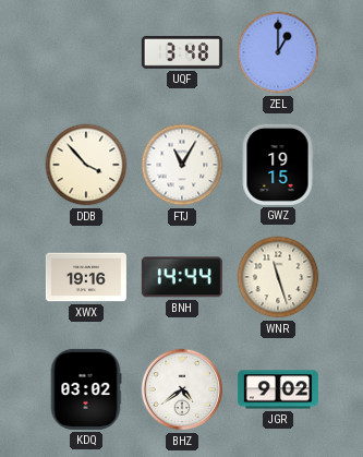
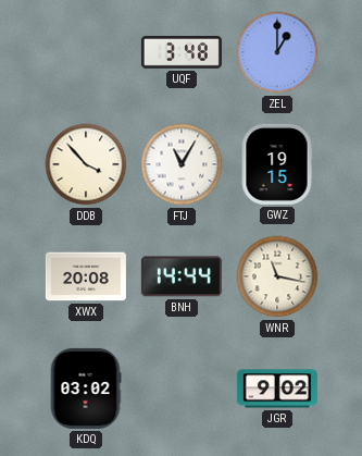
XWX: 19:16 -> 20:08
WNR: 11:27 -> 11:17
BHZ: 4:39 -> none
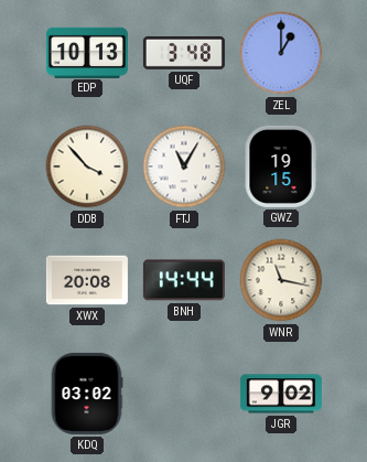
EDP: none -> 10:13
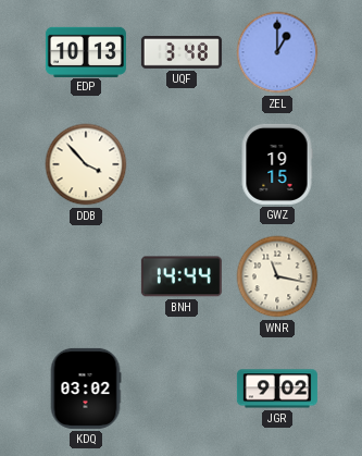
FTJ: 11:05 -> none
XWX: 20:08 -> none
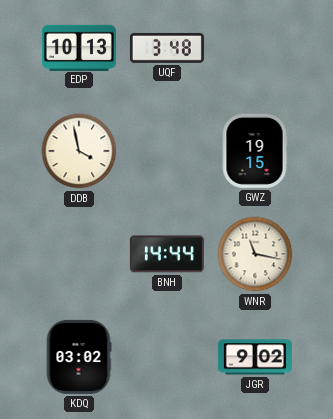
ZEL: 1:00 -> none
DDB: 3:53 -> 3:58
